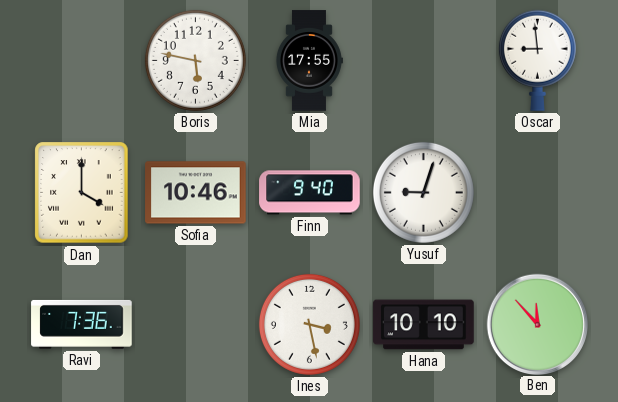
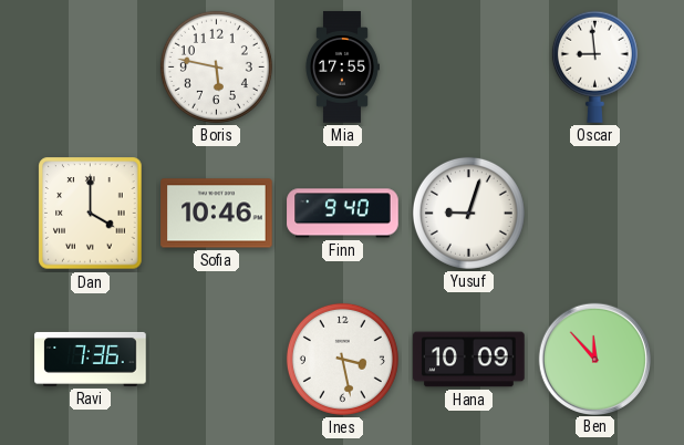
Hana: 10:10 -> 10:09
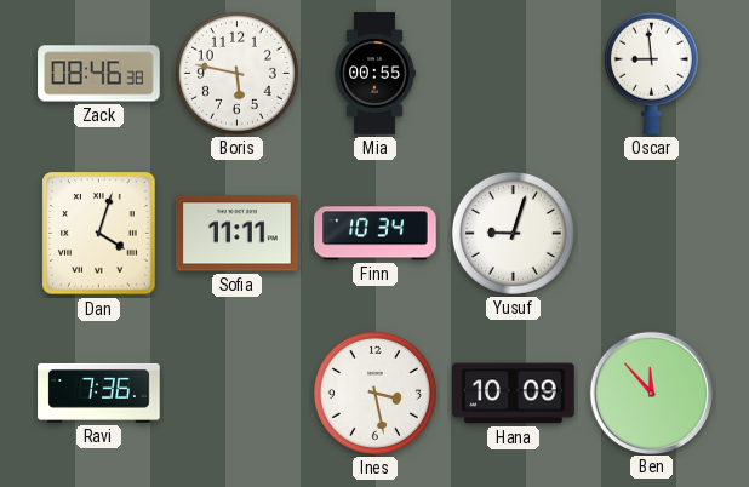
Zack: none -> 08:46
Mia: 17:55 -> 00:55
Dan: 4:00 -> 4:03
Sofia: 10:46 -> 11:11
Finn: 9:40 -> 10:34
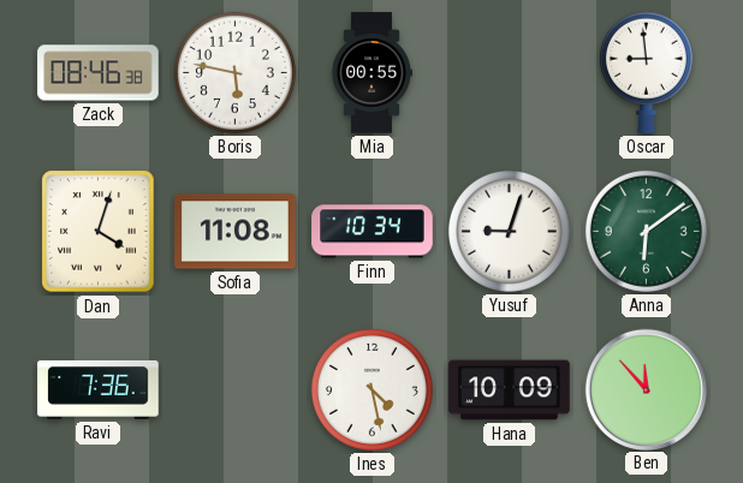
Sofia: 11:11 -> 11:08
Anna: none -> 6:09
Ines: 3:28 -> 4:28
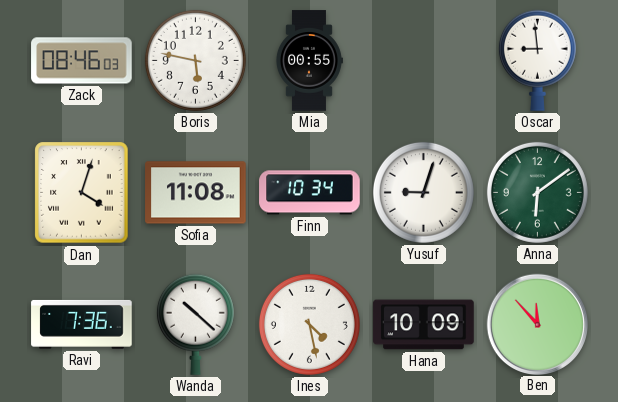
Zack: 08:46:38 -> 08:46:03
Wanda: none -> 10:22
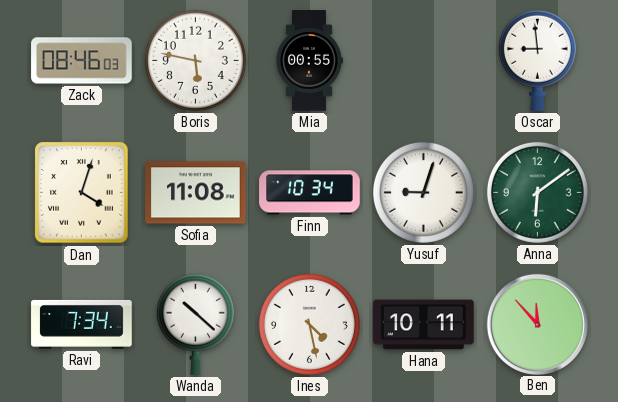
Ravi: 7:36 -> 7:34
Hana: 10:09 -> 10:11
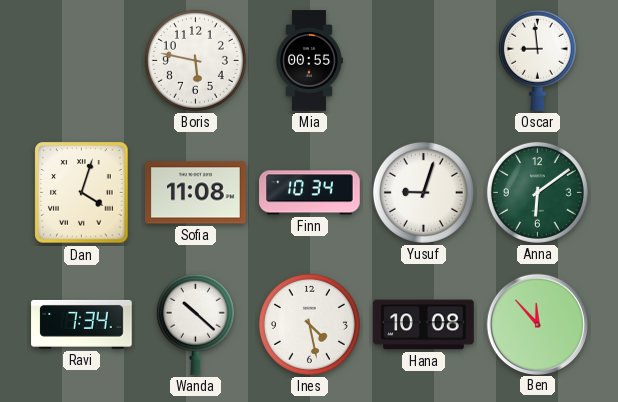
Zack: 08:46 -> none
Hana: 10:11 -> 10:08
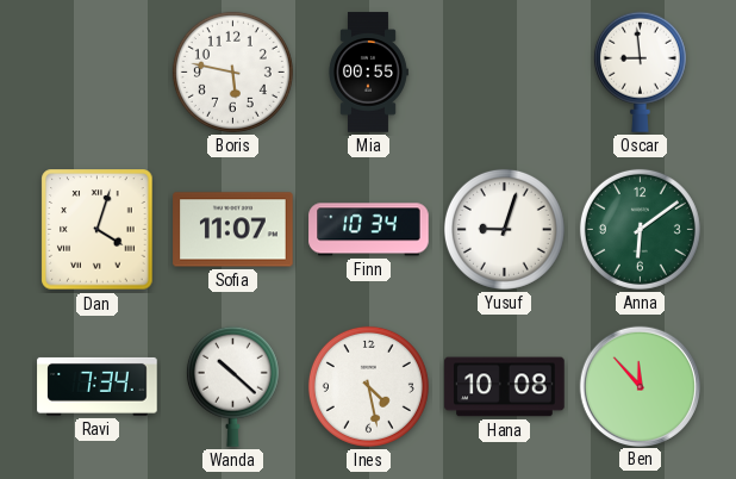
Sofia: 11:08 -> 11:07
